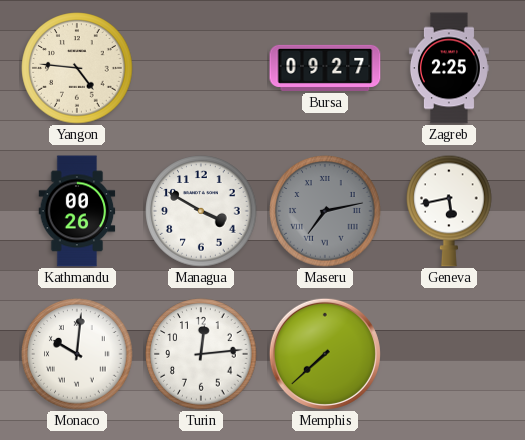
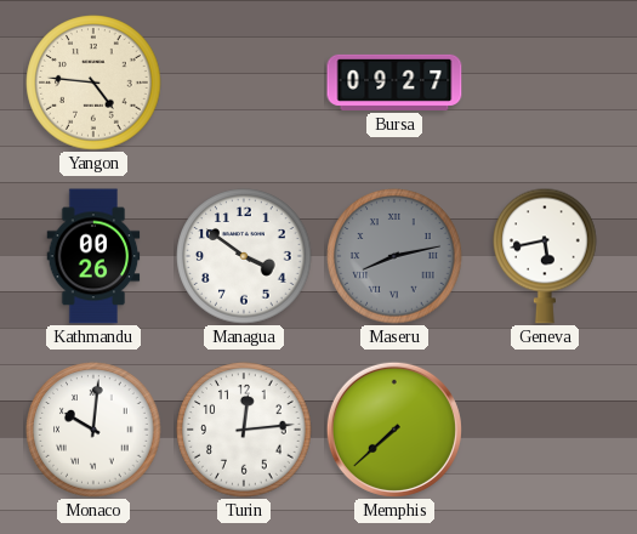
Zagreb: 2:25 -> none
Managua: 3:50 -> 3:51
Maseru: 7:13 -> 8:13
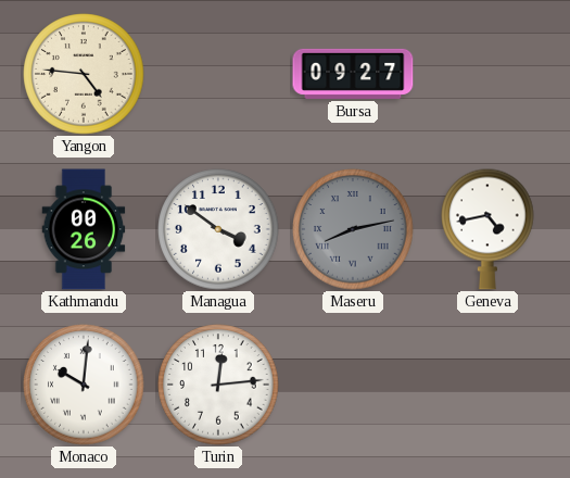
Geneva: 5:43 -> 4:43
Memphis: 7:38 -> none
